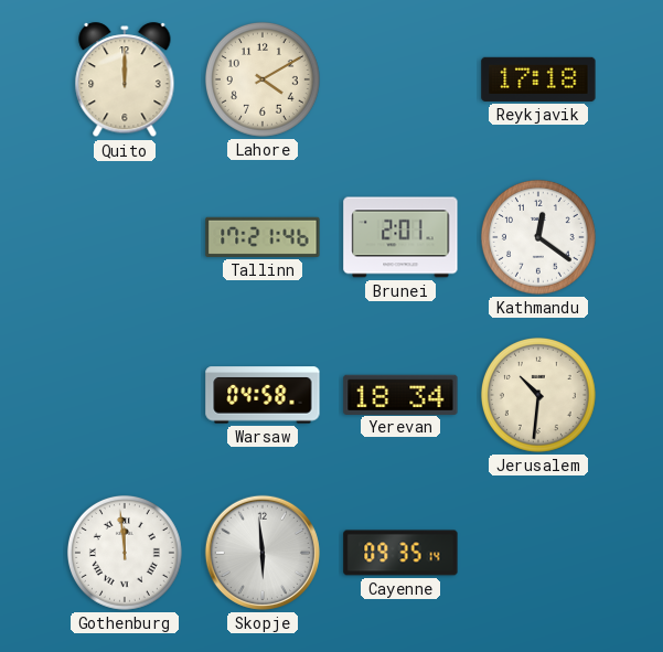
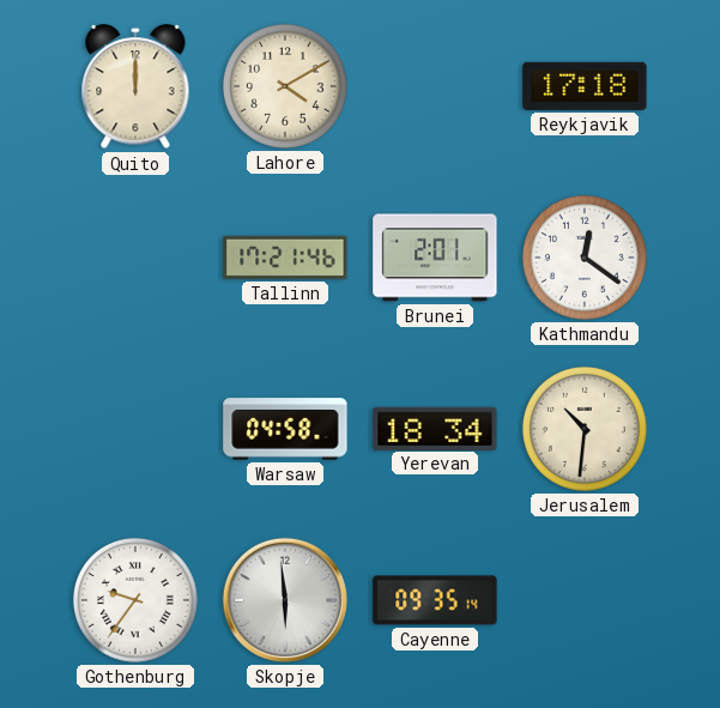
Gothenburg: 11:59 -> 9:36
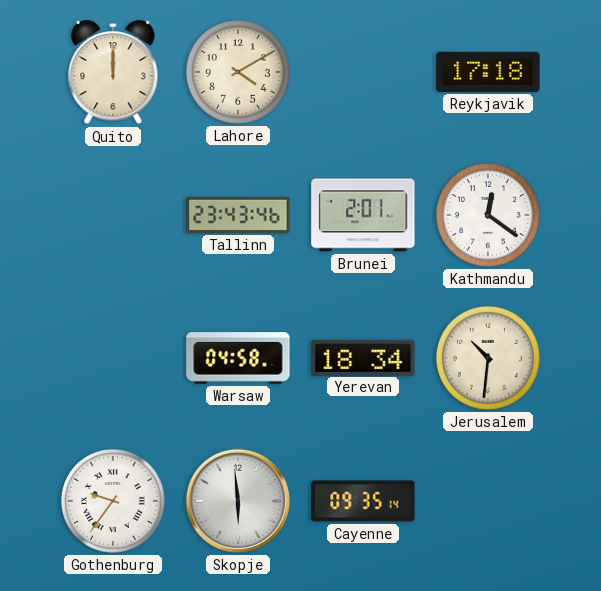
Tallinn: 17:21 -> 23:43
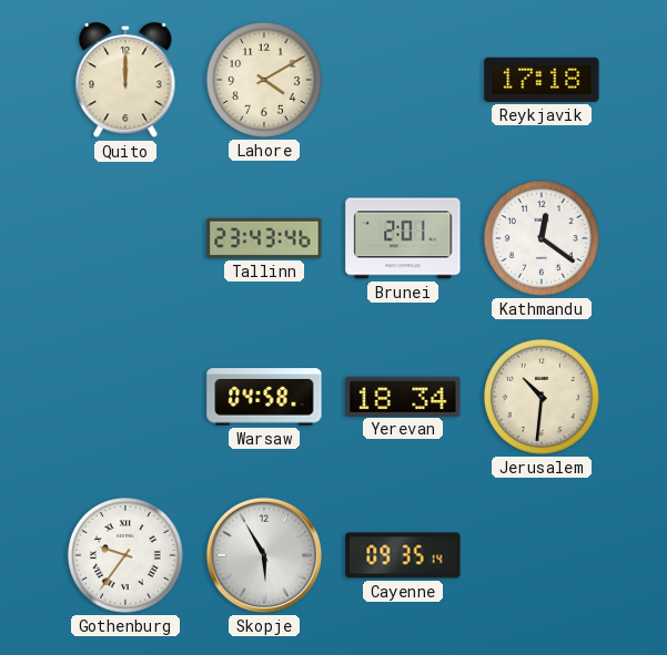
Skopje: 5:59 -> 5:55
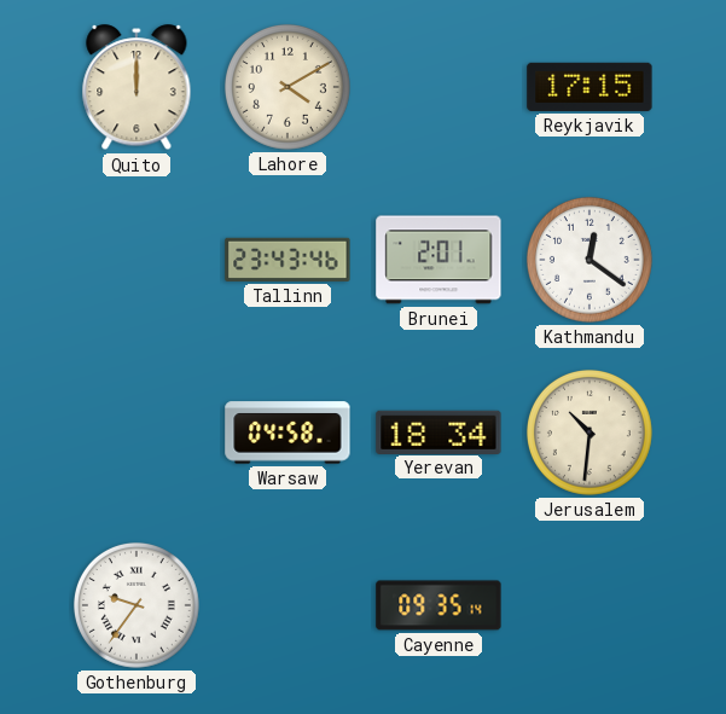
Reykjavik: 17:18 -> 17:15
Skopje: 5:55 -> none
